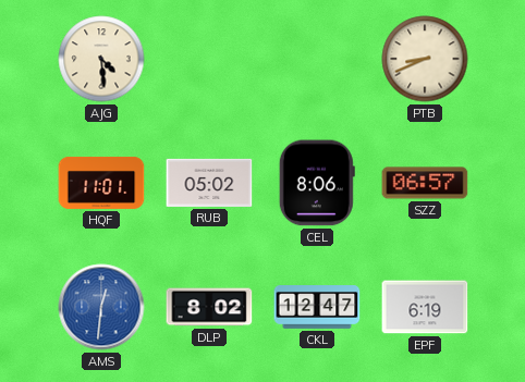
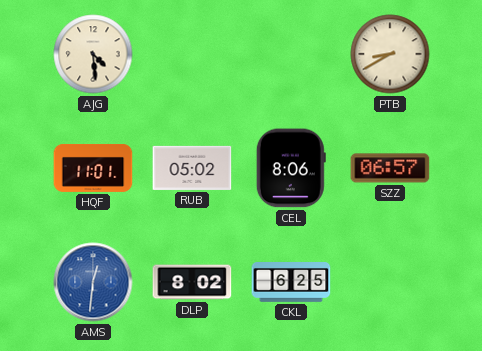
PTB: 8:41 -> 8:40
CKL: 12:47 -> 6:25
EPF: 6:19 -> none
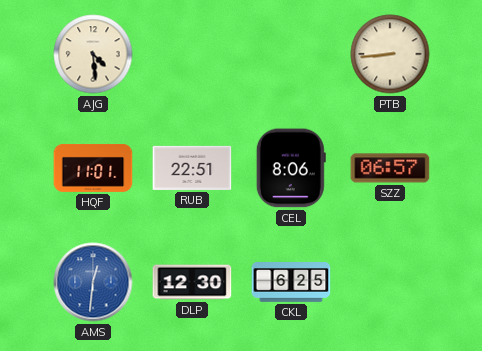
PTB: 8:40 -> 8:44
RUB: 05:02 -> 22:51
DLP: 8:02 -> 12:30
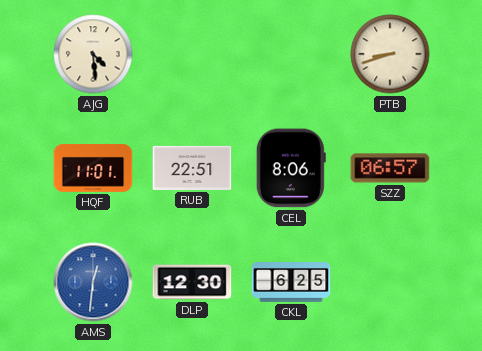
PTB: 8:44 -> 8:42
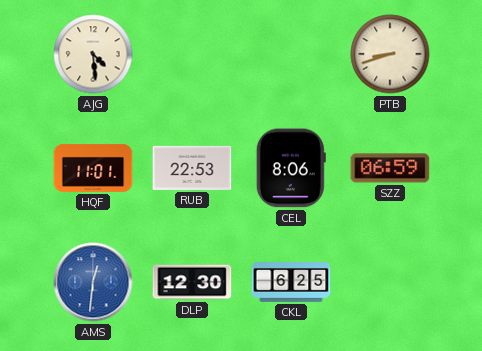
RUB: 22:51 -> 22:53
SZZ: 06:57 -> 06:59
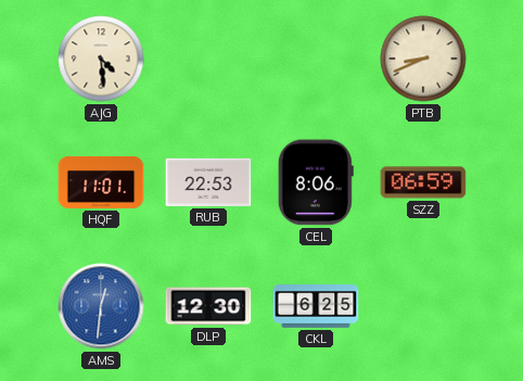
PTB: 8:42 -> 8:41
